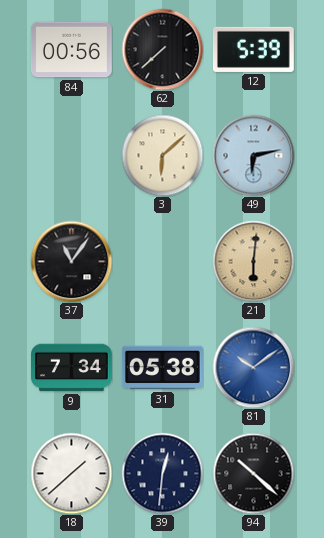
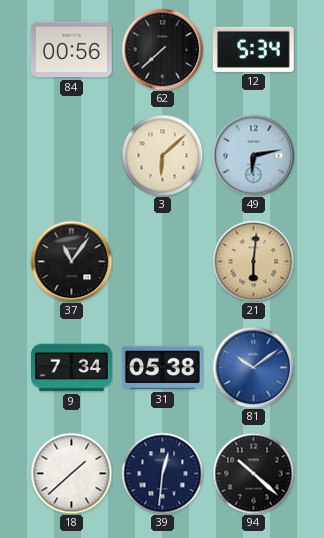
12: 5:39 -> 5:34
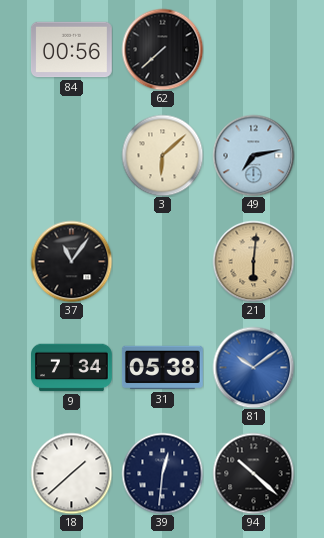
12: 5:34 -> none
49: 6:13 -> 7:13
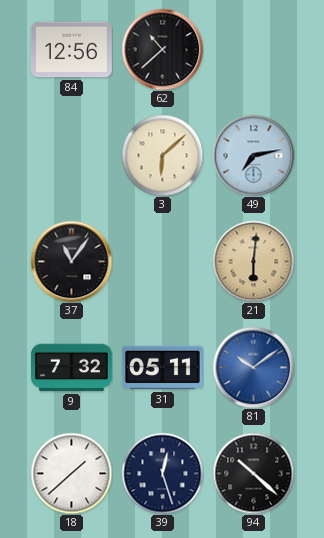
84: 00:56 -> 12:56
62: 7:38 -> 10:38
9: 7:34 -> 7:32
31: 05:38 -> 05:11
39: 12:31 -> 12:27
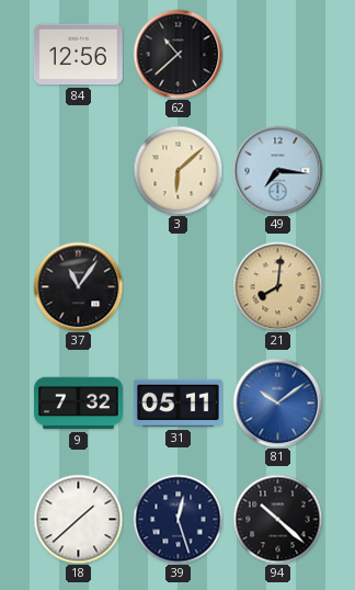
49: 7:13 -> 7:16
21: 6:01 -> 8:01
